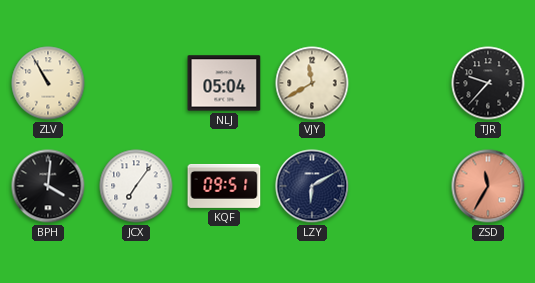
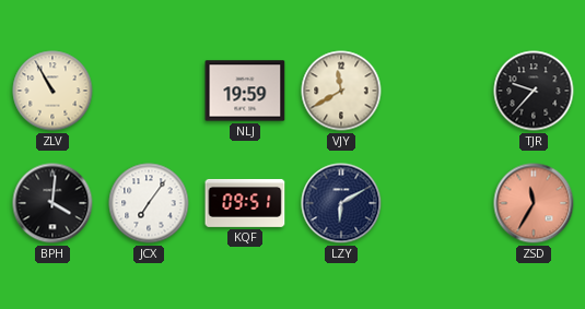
NLJ: 05:04 -> 19:59
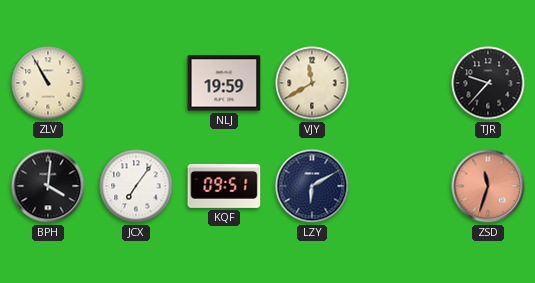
ZSD: 11:35 -> 11:33
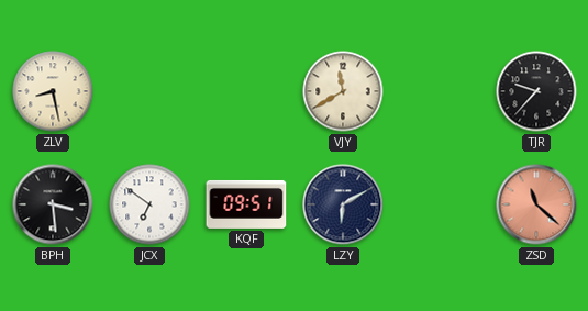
ZLV: 10:55 -> 8:28
NLJ: 19:59 -> none
BPH: 4:01 -> 3:29
JCX: 7:06 -> 6:51
ZSD: 11:33 -> 11:22
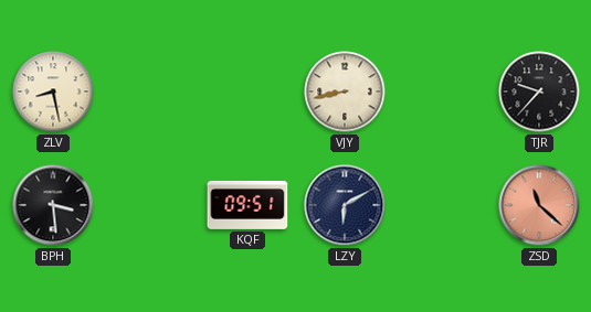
VJY: 11:40 -> 8:43
JCX: 6:51 -> none
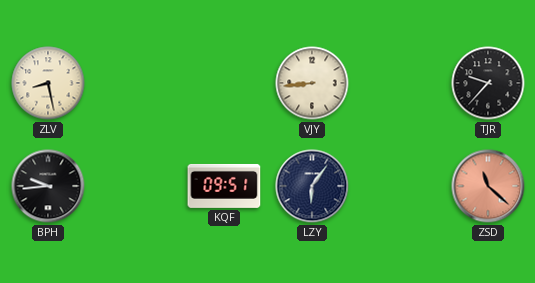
VJY: 8:43 -> 8:44
BPH: 3:29 -> 9:44
LZY: 6:10 -> 6:06
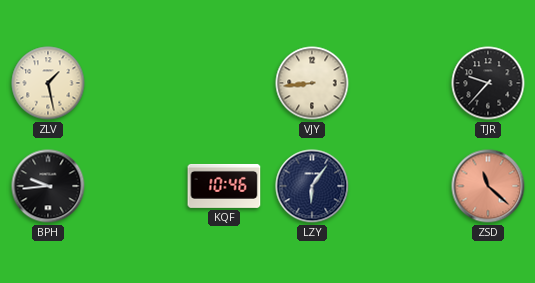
ZLV: 8:28 -> 1:28
KQF: 09:51 -> 10:46
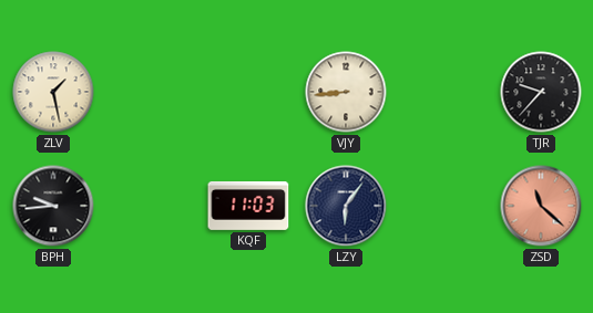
KQF: 10:46 -> 11:03
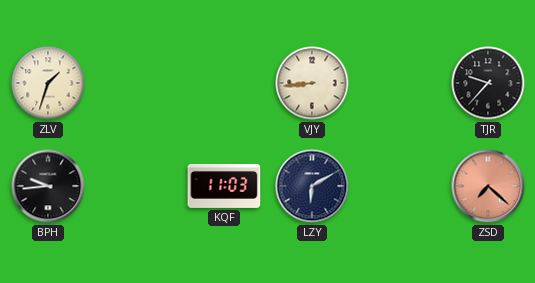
ZLV: 1:28 -> 1:33
LZY: 6:06 -> 6:10
ZSD: 11:22 -> 7:22
